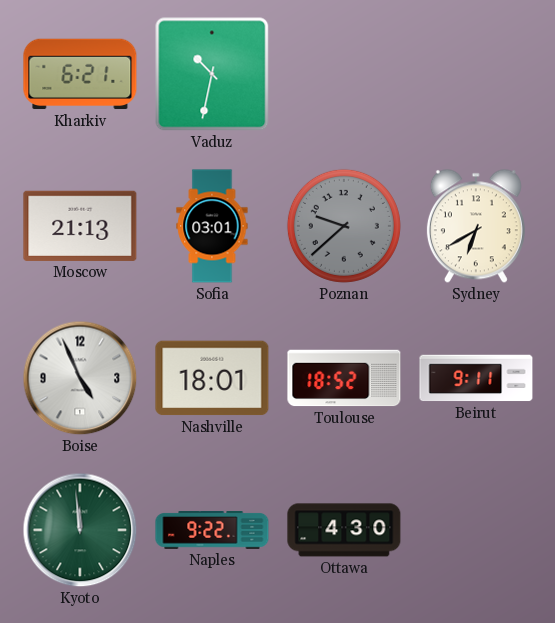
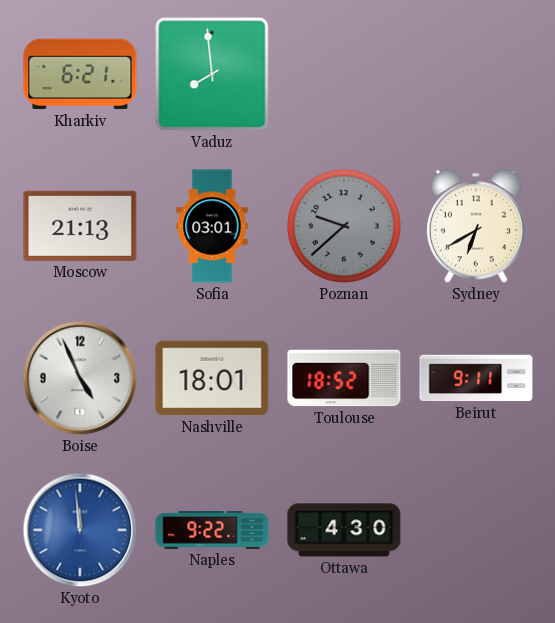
Vaduz: 10:32 -> 7:59
Kyoto dial: green -> blue
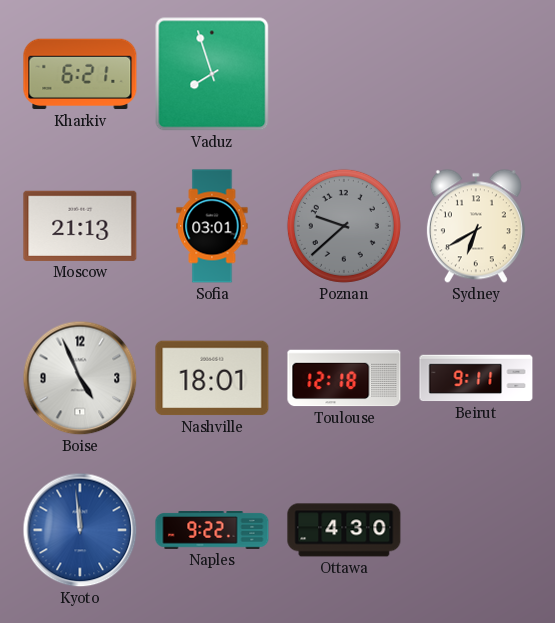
Vaduz: 7:59 -> 7:57
Toulouse: 18:52 -> 12:18
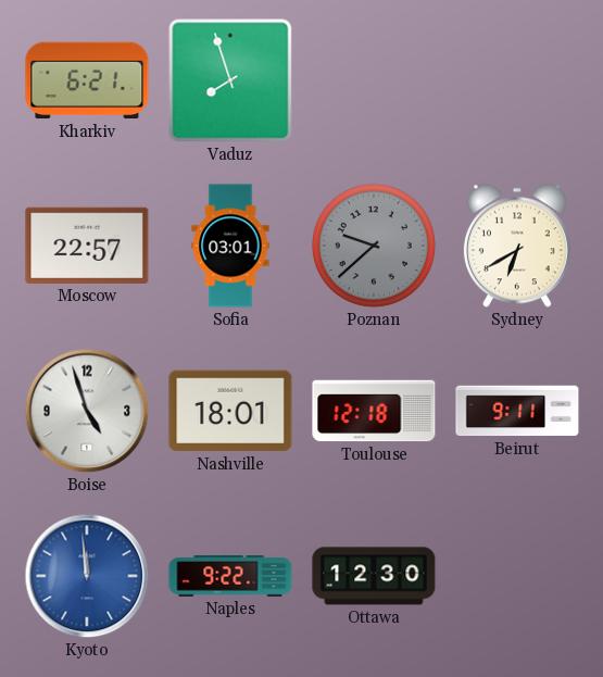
Moscow: 21:13 -> 22:57
Boise: 4:56 -> 4:57
Ottawa: 4:30 -> 12:30
